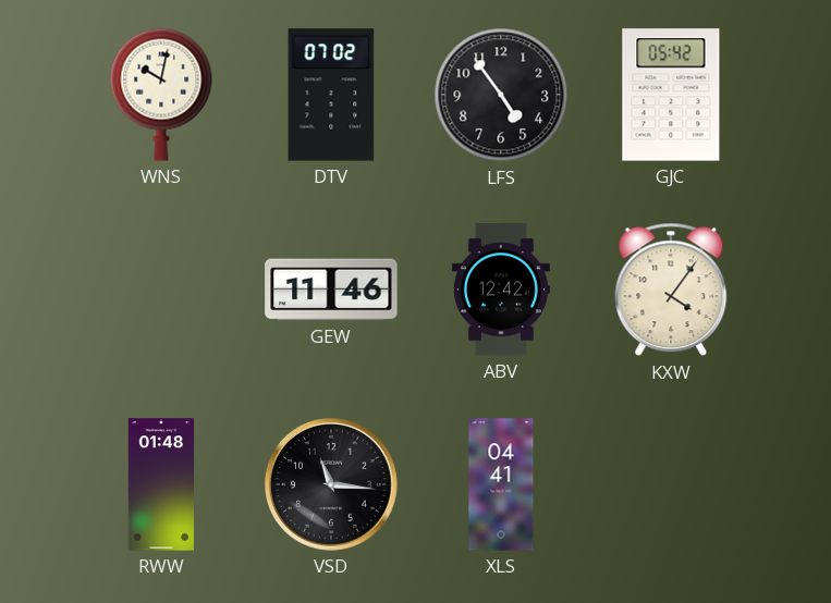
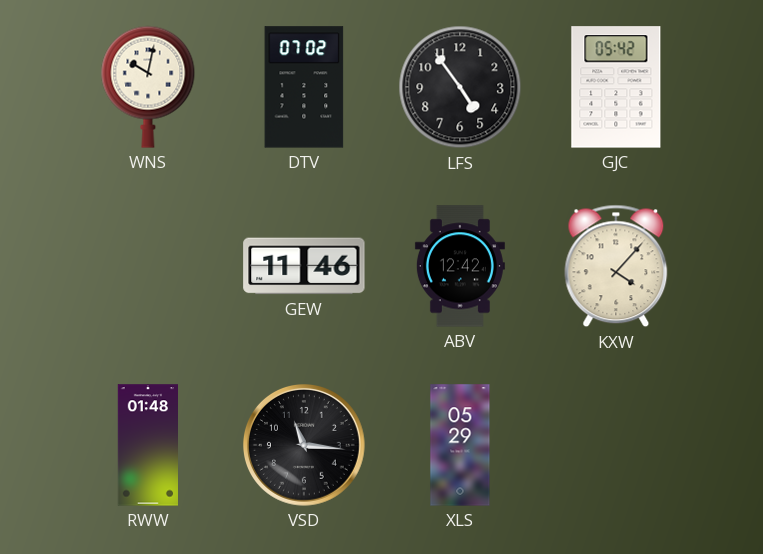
KXW: 4:06 -> 4:07
XLS: 04:41 -> 05:29
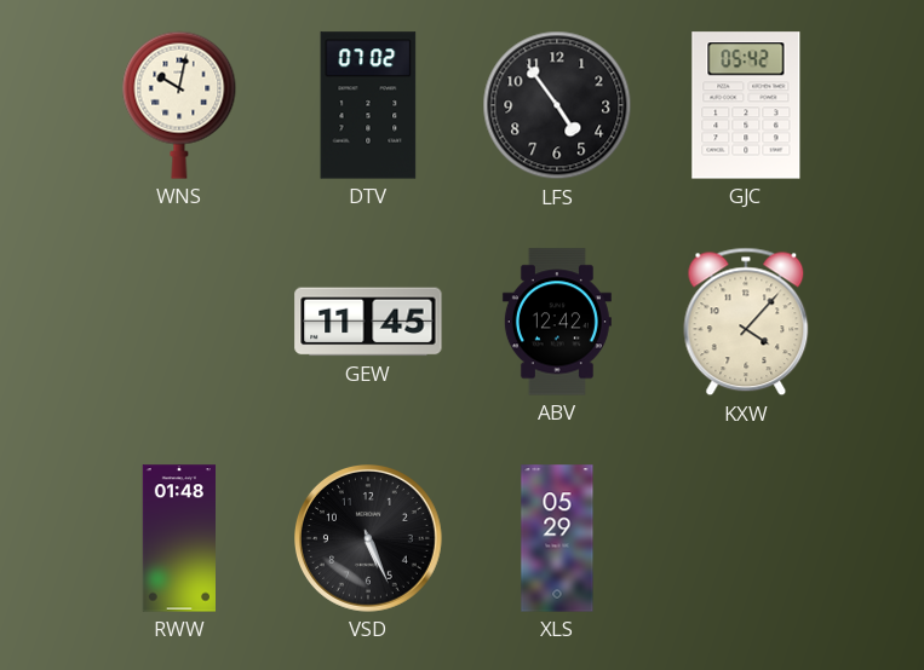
GEW: 11:46 -> 11:45
VSD: 11:16 -> 5:26
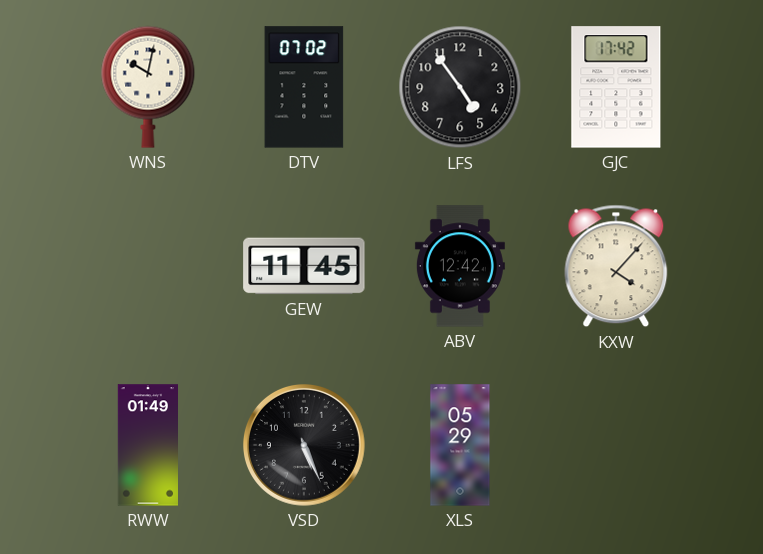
GJC: 05:42 -> 17:42
RWW: 01:48 -> 01:49
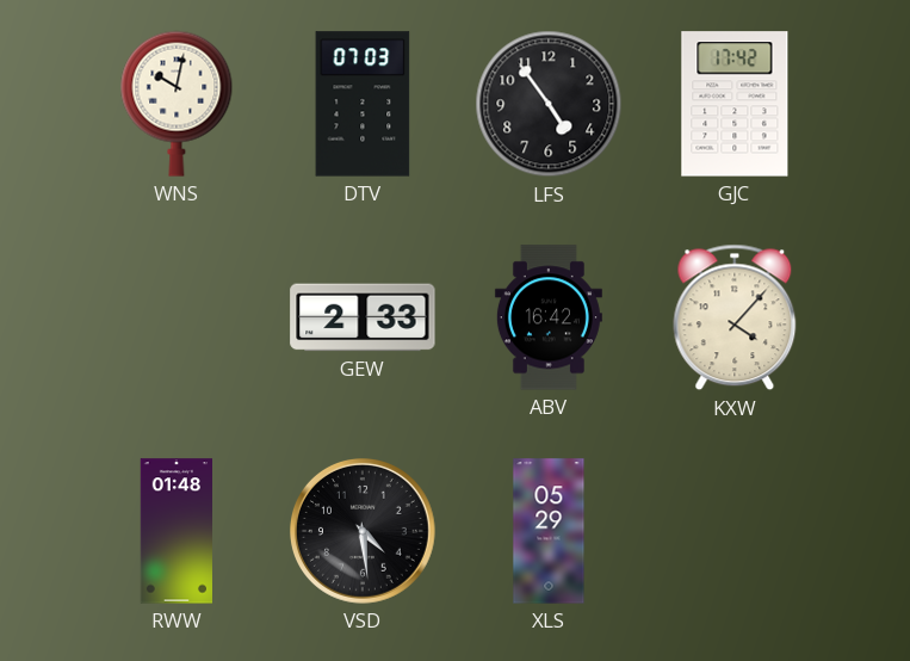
DTV: 07:02 -> 07:03
GEW: 11:45 -> 2:33
ABV: 12:42 -> 16:42
RWW: 01:49 -> 01:48
VSD: 5:26 -> 4:29
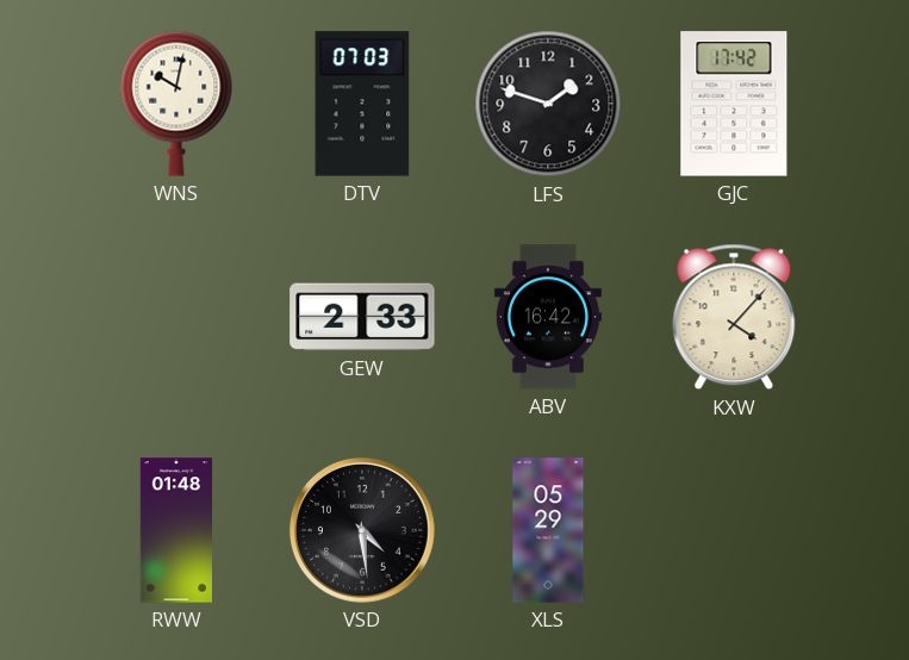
LFS: 4:54 -> 1:48
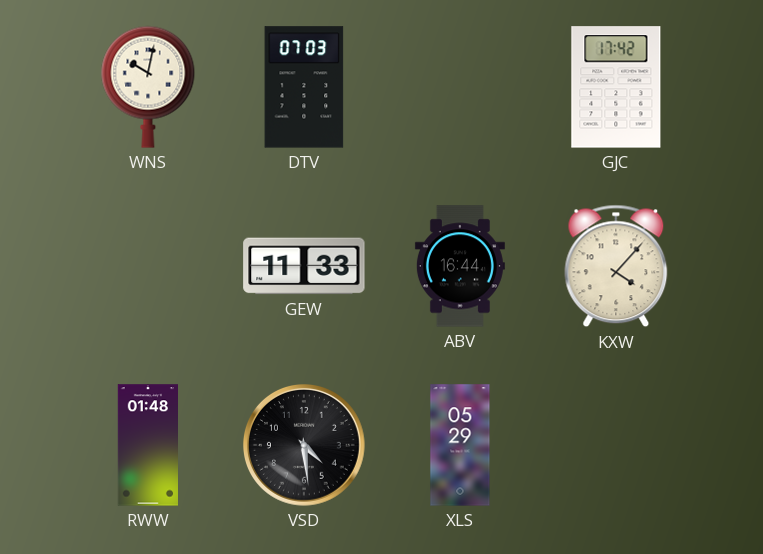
LFS: 1:48 -> none
GEW: 2:33 -> 11:33
ABV: 16:42 -> 16:44
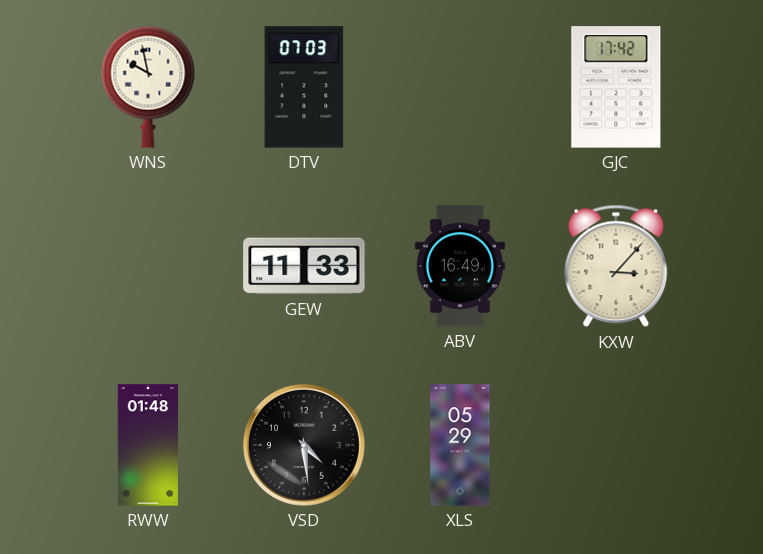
WNS: 10:02 -> 9:58
ABV: 16:44 -> 16:49
KXW: 4:07 -> 3:07
